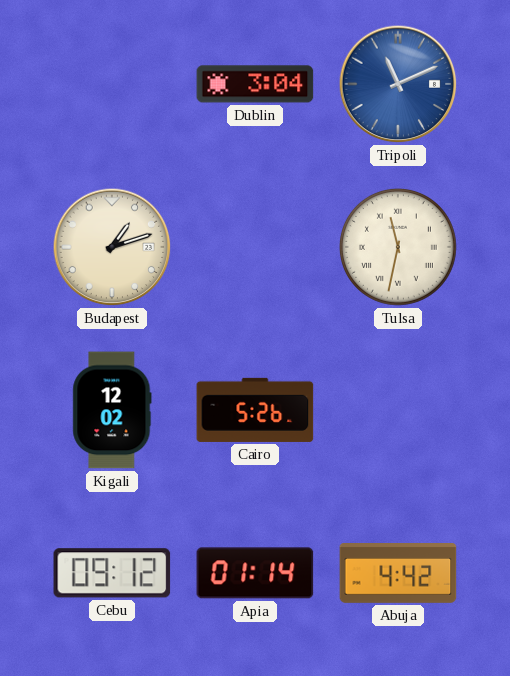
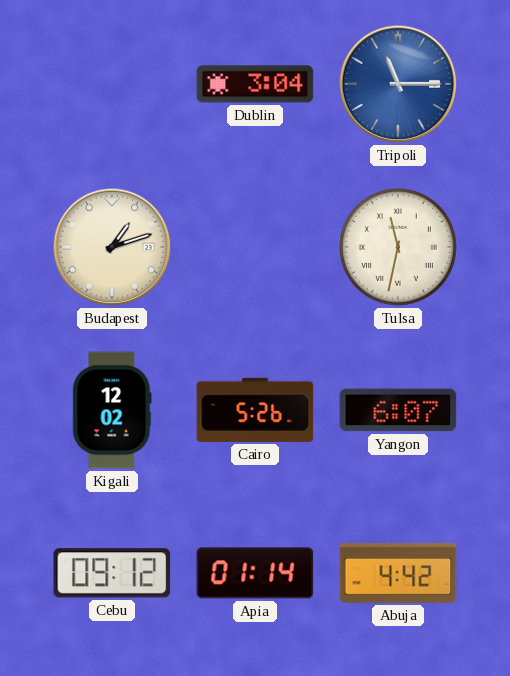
Tripoli: 11:11 -> 11:15
Yangon: none -> 6:07
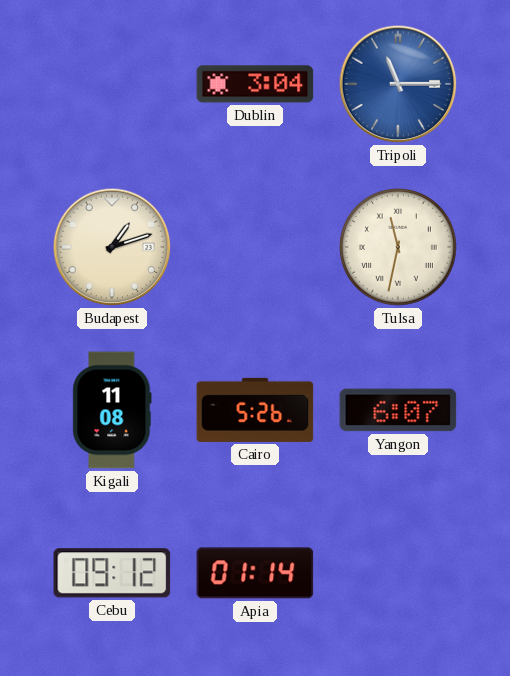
Kigali: 12:02 -> 11:08
Abuja: 4:42 -> none
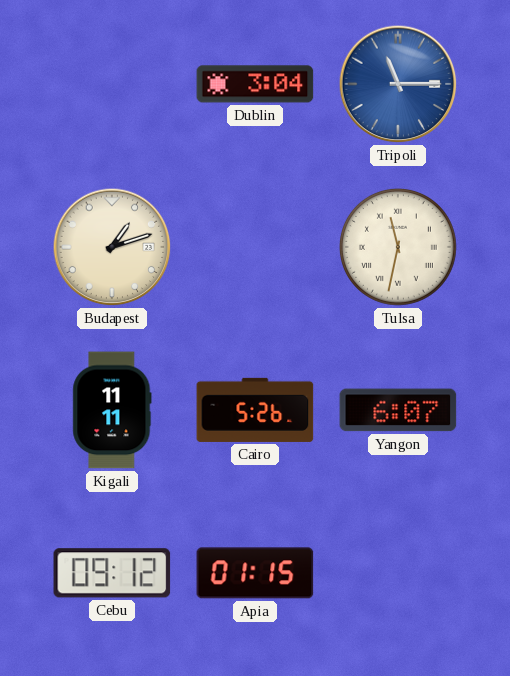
Kigali: 11:08 -> 11:11
Apia: 01:14 -> 01:15
